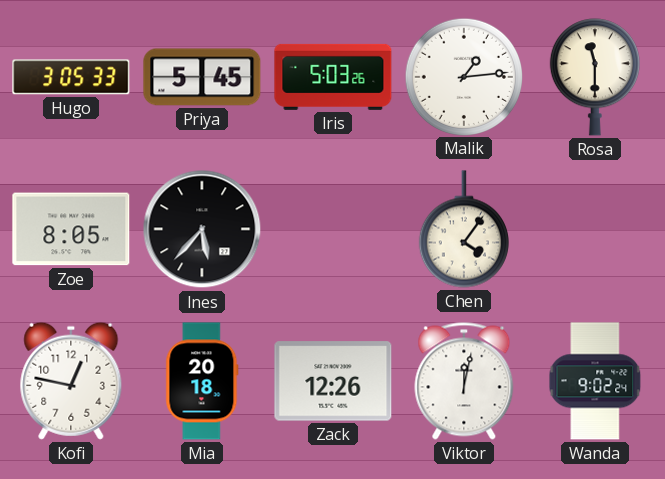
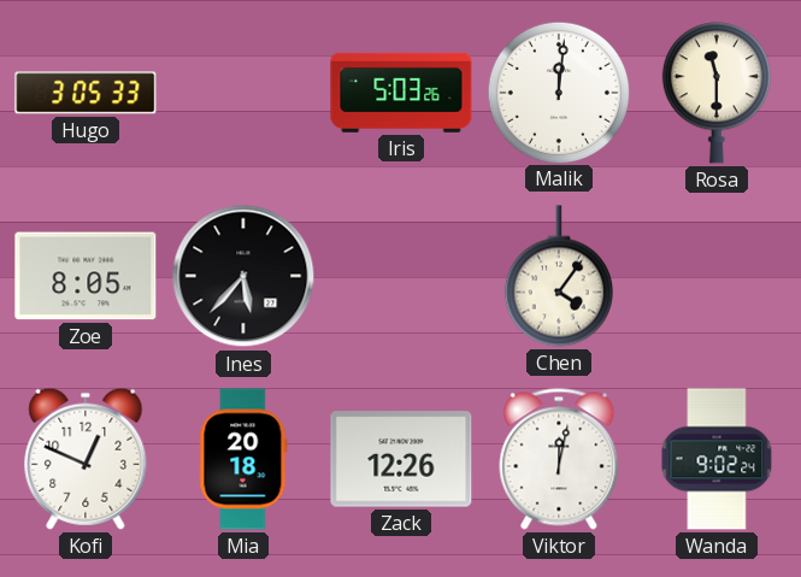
Priya: 5:45 -> none
Malik: 1:14 -> 12:01
Kofi: 12:47 -> 12:49
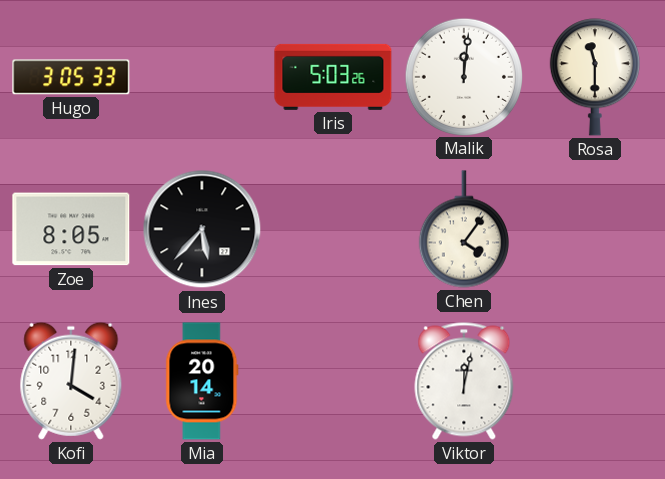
Kofi: 12:49 -> 4:01
Mia: 20:18 -> 20:14
Zack: 12:26 -> none
Wanda: 9:02 -> none
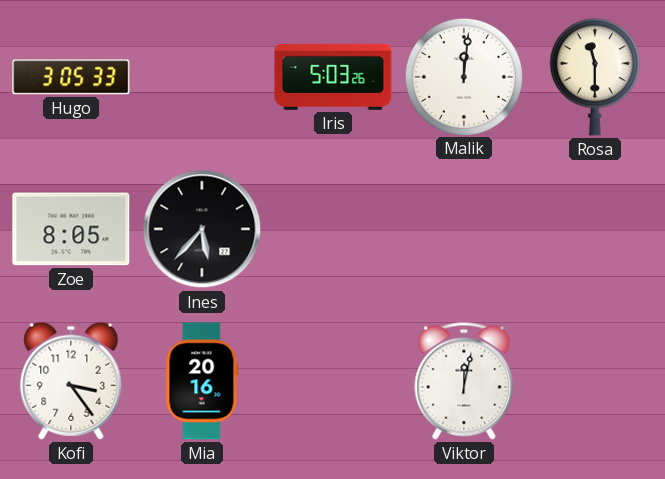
Chen: 4:06 -> none
Kofi: 4:01 -> 3:24
Mia: 20:14 -> 20:16
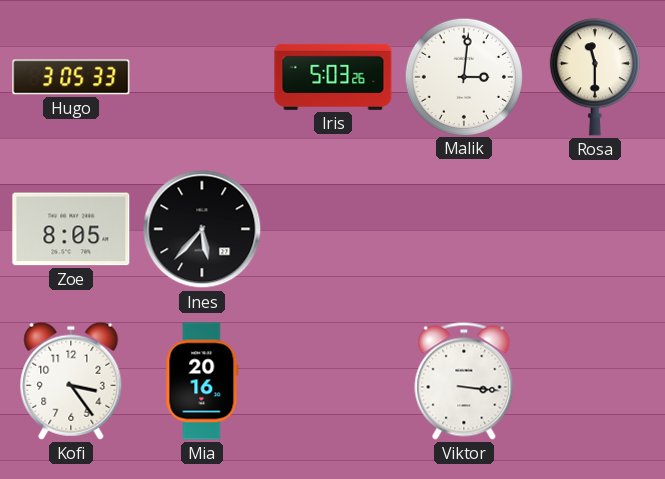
Malik: 12:01 -> 3:01
Viktor: 12:02 -> 3:16
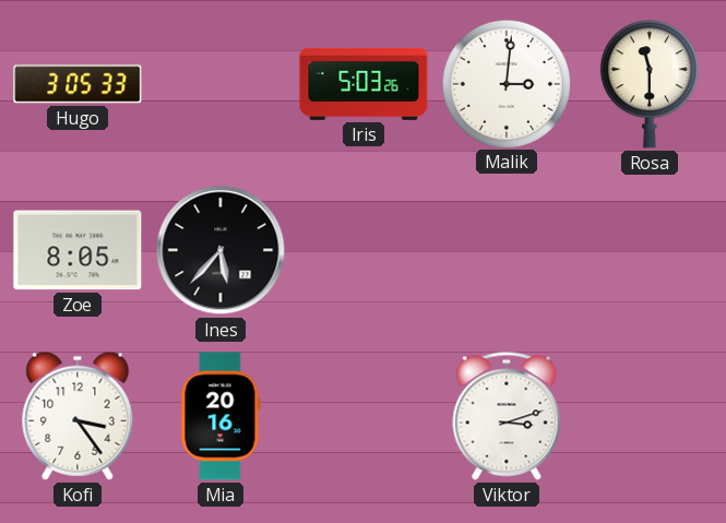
Viktor: 3:16 -> 3:12
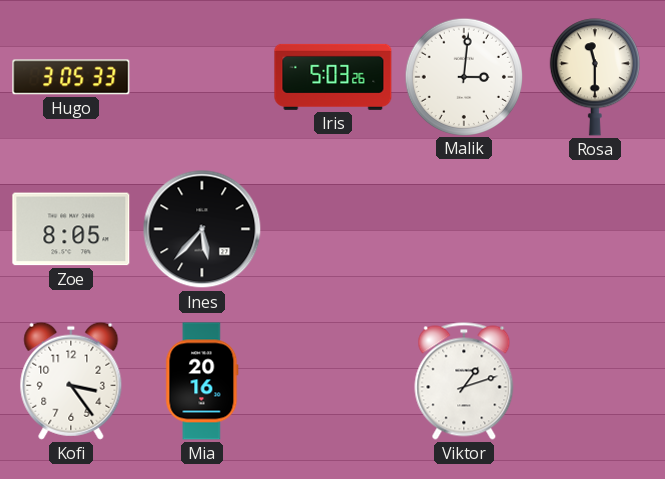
Viktor: 3:12 -> 1:12
